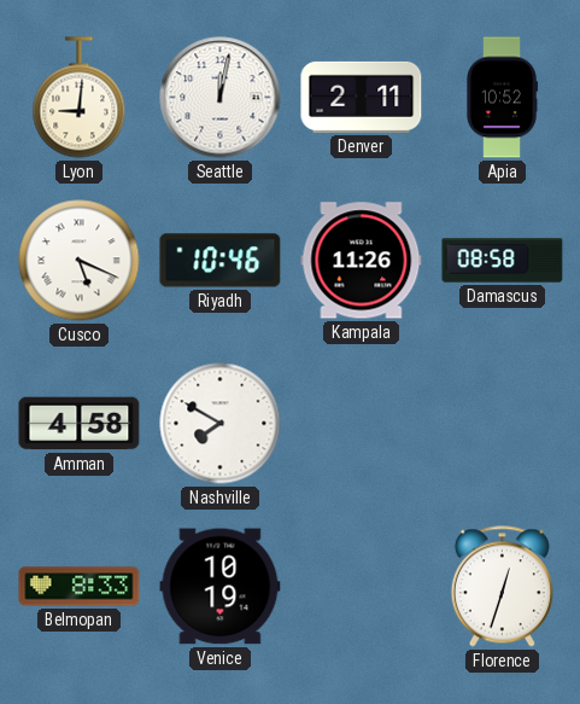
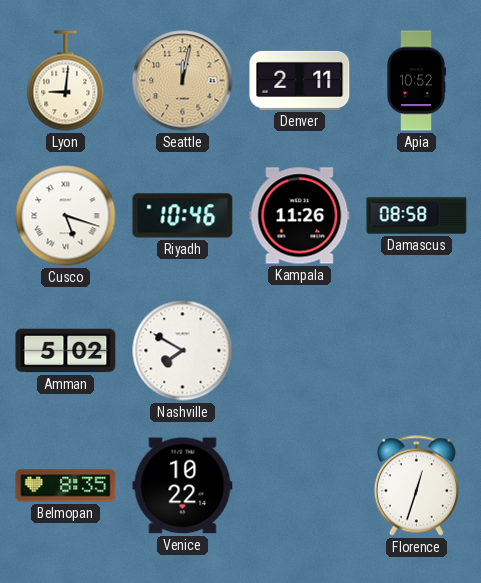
Seattle dial: white -> champagne
Cusco: 5:19 -> 5:18
Amman: 4:58 -> 5:02
Belmopan: 8:33 -> 8:35
Venice: 10:19 -> 10:22
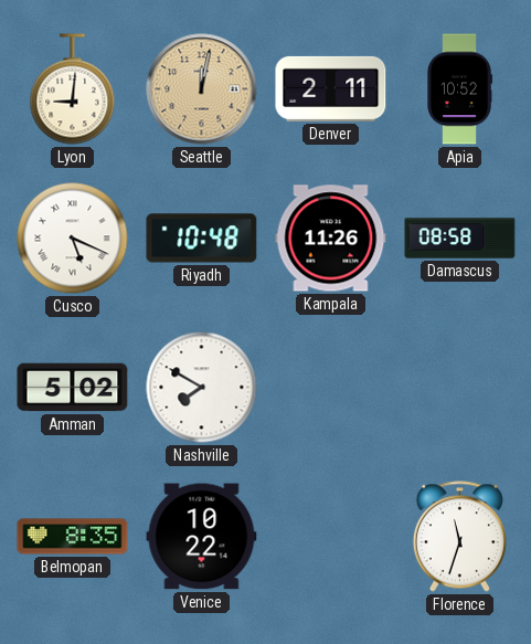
Cusco: 5:18 -> 5:19
Riyadh: 10:46 -> 10:48
Florence: 12:33 -> 11:33
